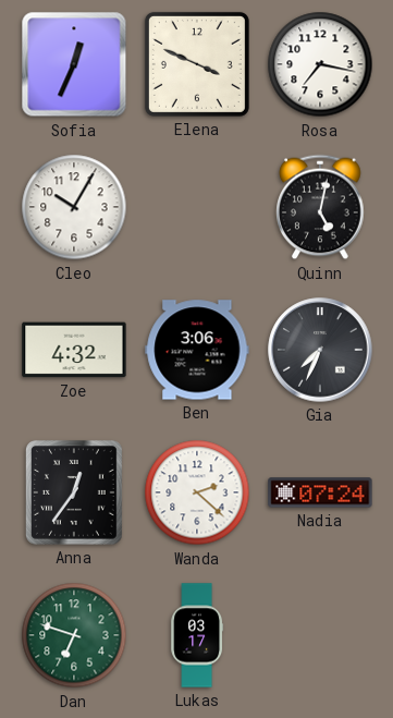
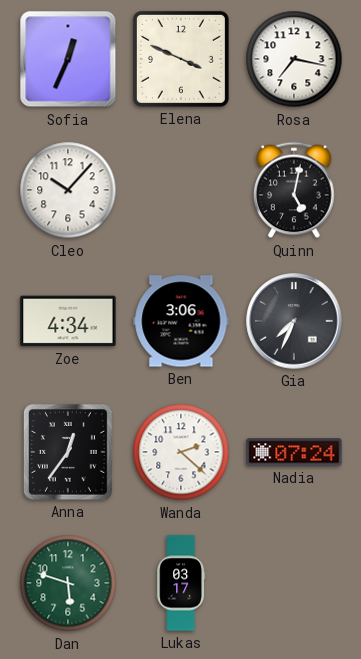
Cleo: 10:05 -> 10:07
Zoe: 4:32 -> 4:34
Dan: 6:48 -> 5:48
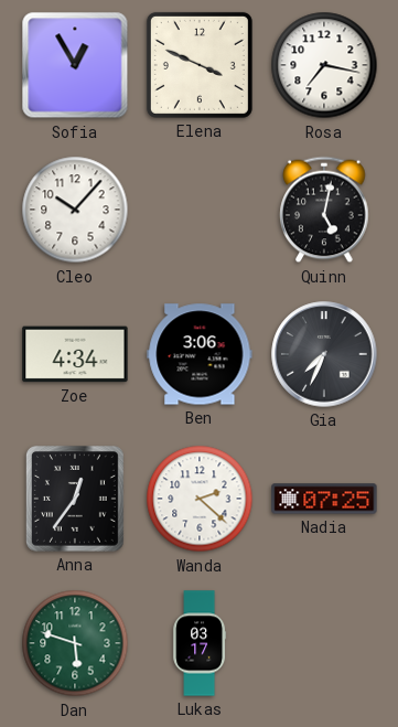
Sofia: 12:34 -> 12:55
Nadia: 07:24 -> 07:25
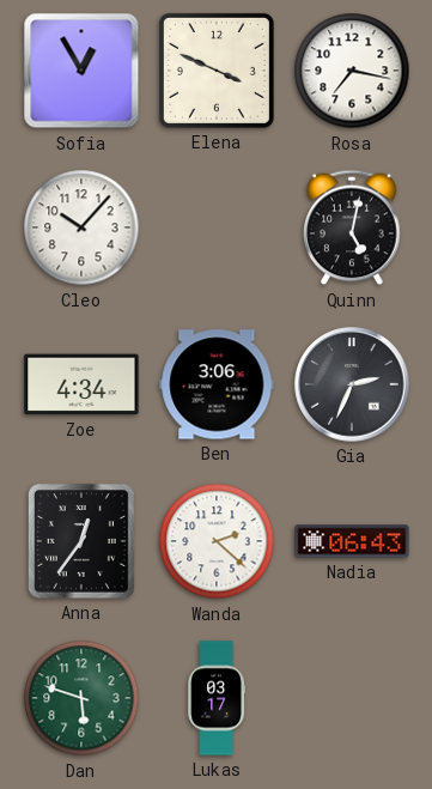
Gia: 7:34 -> 2:34
Nadia: 07:25 -> 06:43
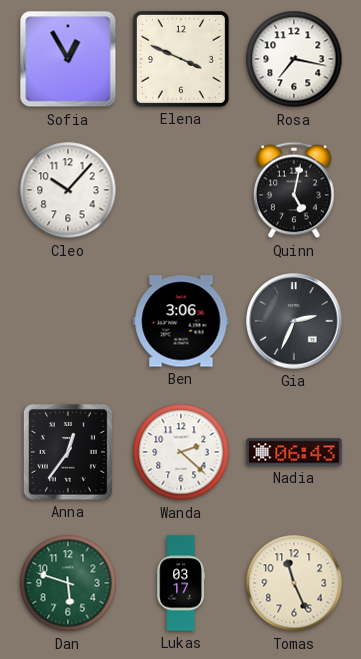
Zoe: 4:34 -> none
Tomas: none -> 11:26
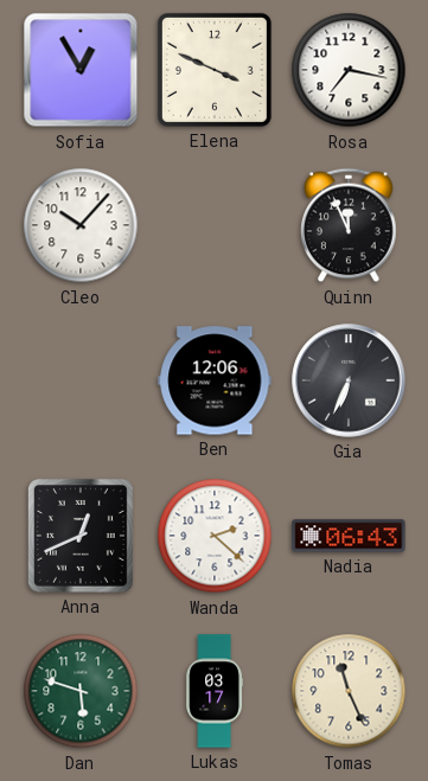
Quinn: 5:02 -> 11:56
Ben: 3:06 -> 12:06
Gia: 2:34 -> 6:34
Anna: 12:36 -> 12:41
